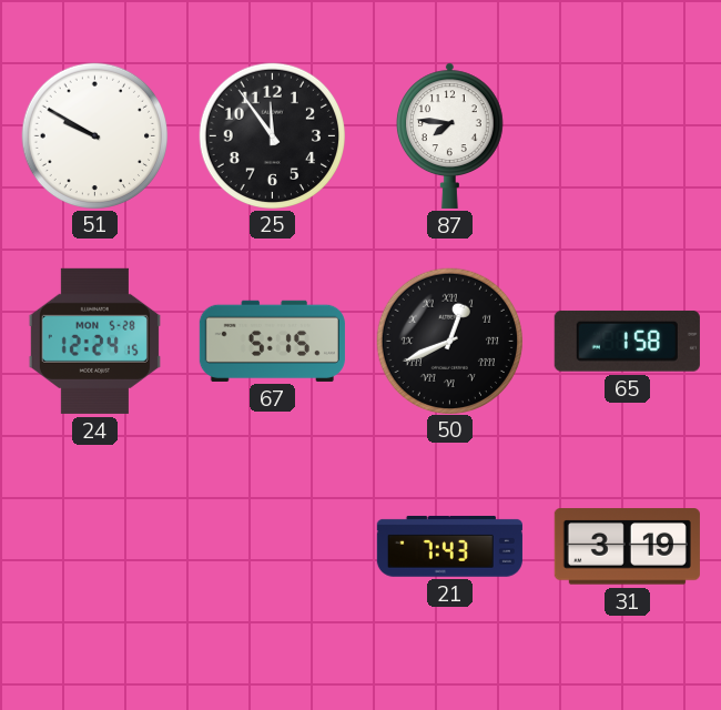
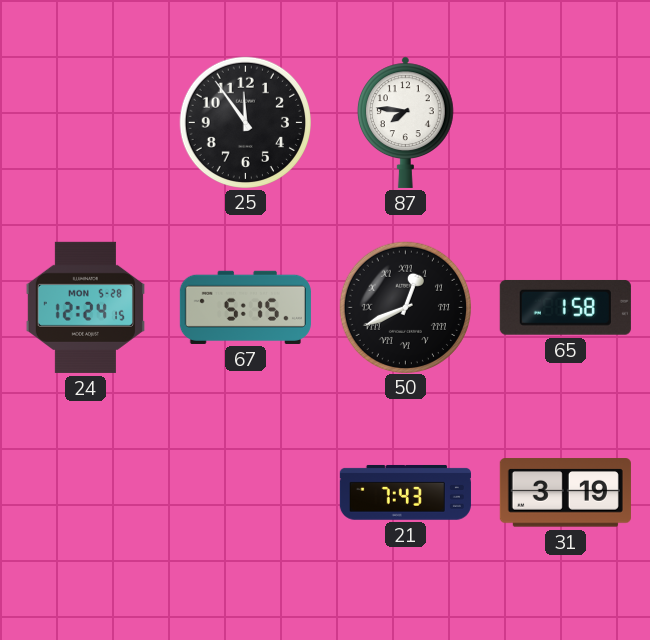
51: 9:50 -> none
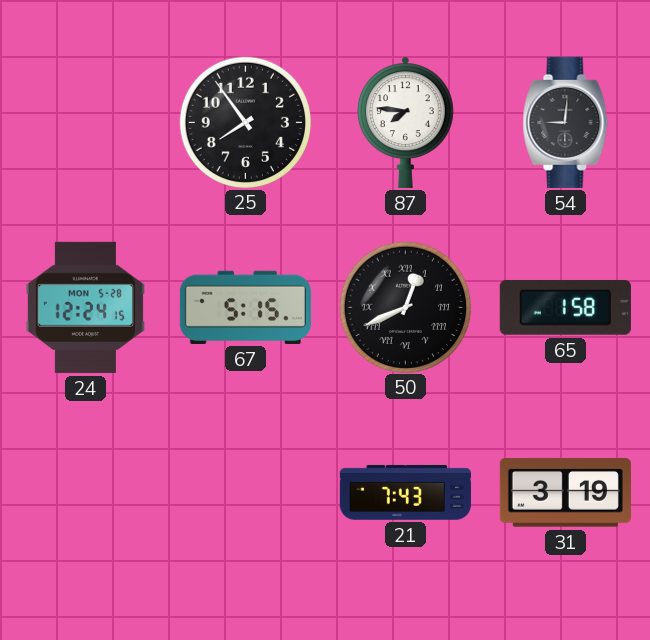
25: 11:54 -> 7:54
54: none -> 9:01
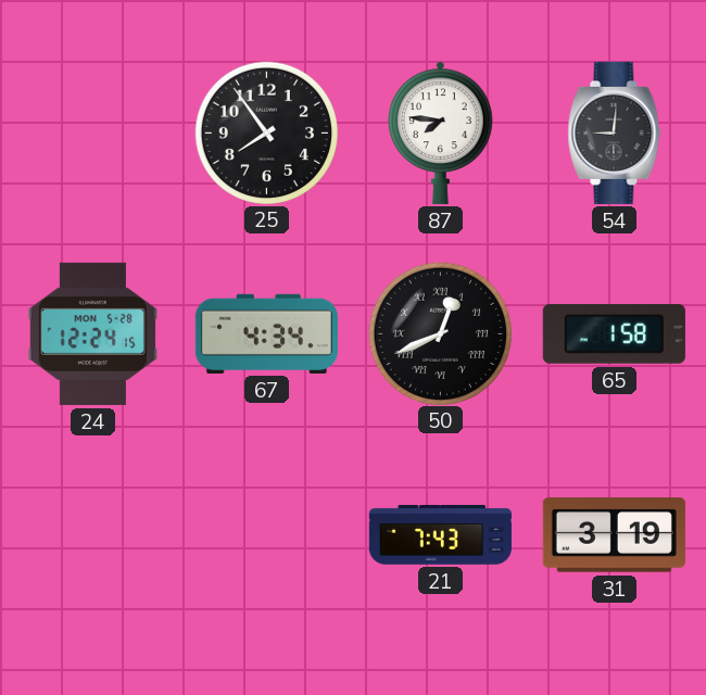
67: 5:15 -> 4:34
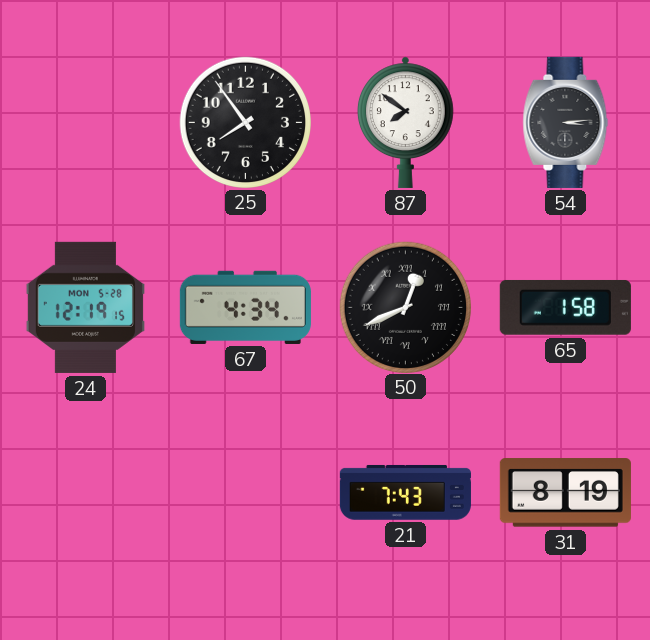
87: 7:46 -> 7:51
54: 9:01 -> 3:14
24: 12:24 -> 12:19
31: 3:19 -> 8:19
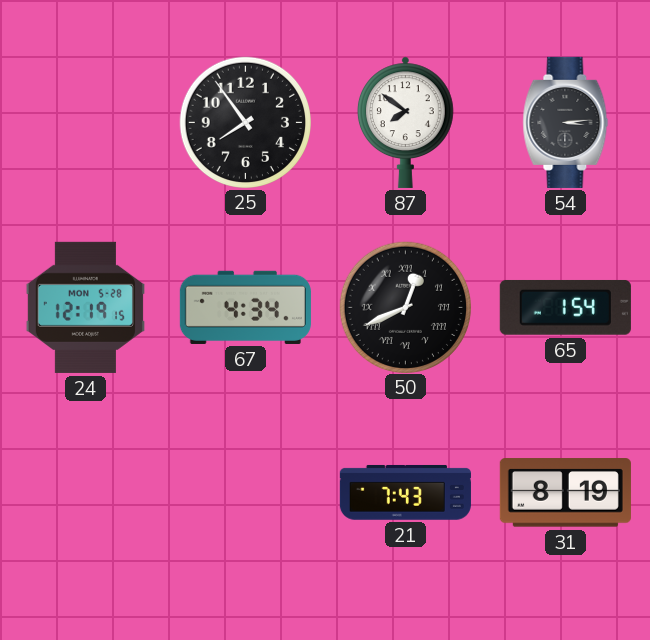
65: 1:58 -> 1:54
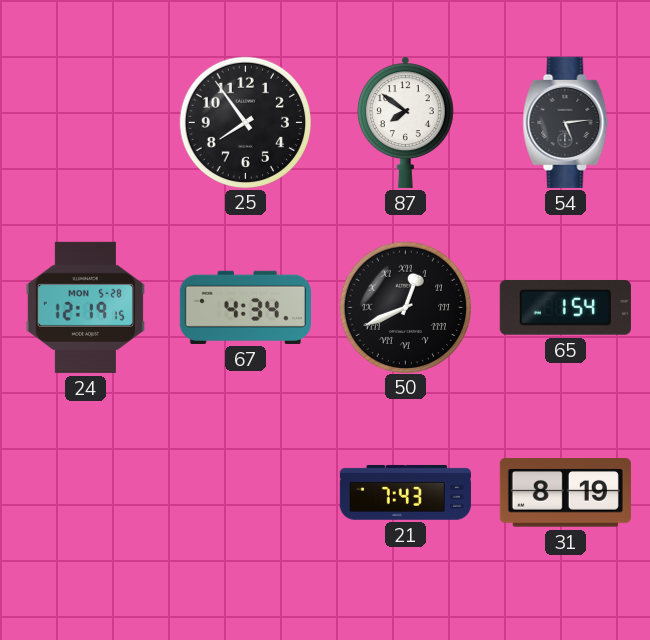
54: 3:14 -> 5:14
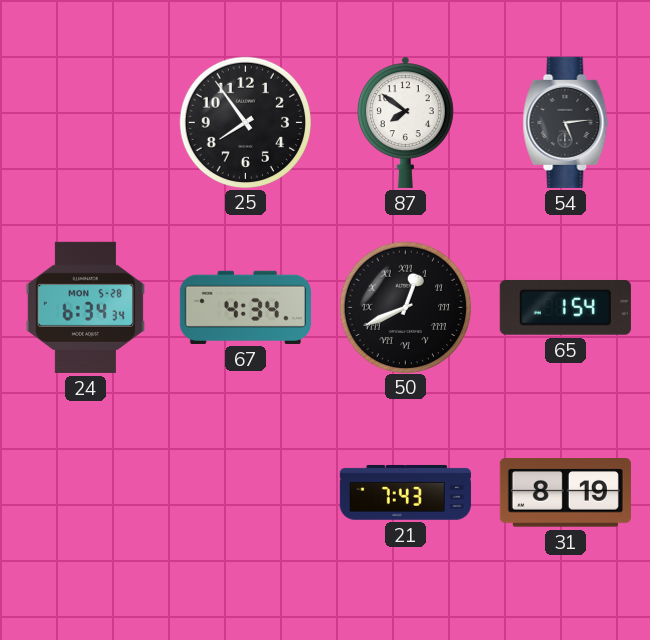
24: 12:19 -> 6:34
